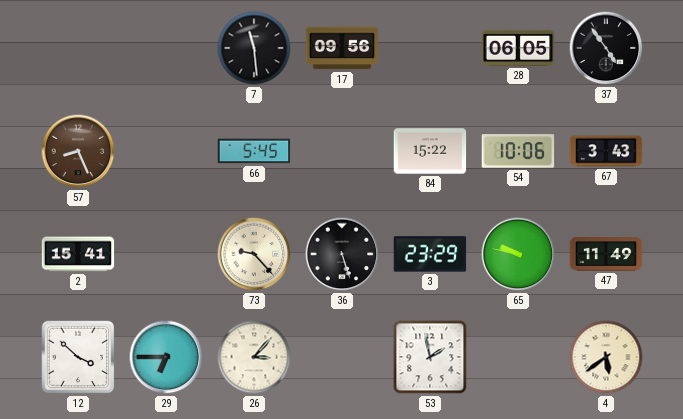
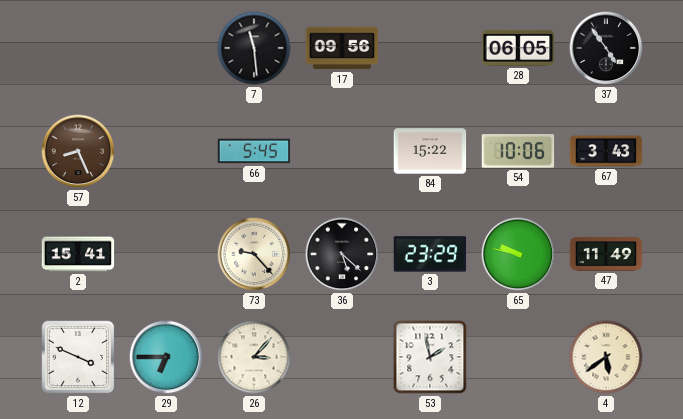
36: 5:27 -> 5:22
12: 3:52 -> 3:49
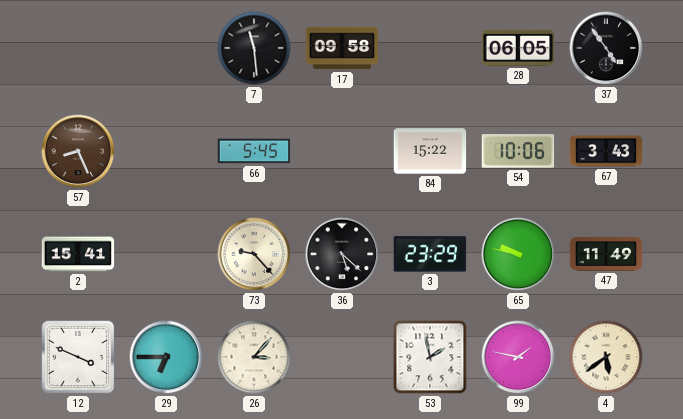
17: 09:56 -> 09:58
99: none -> 1:47
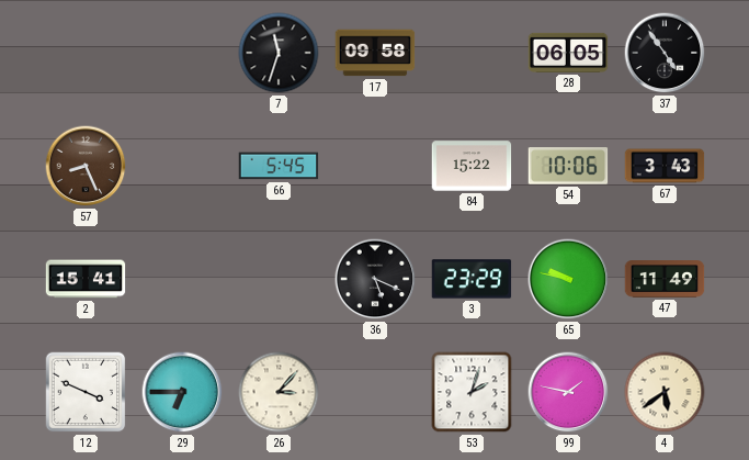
7: 11:29 -> 11:33
73: 9:23 -> none
36: 5:22 -> 5:19
53: 1:58 -> 2:03
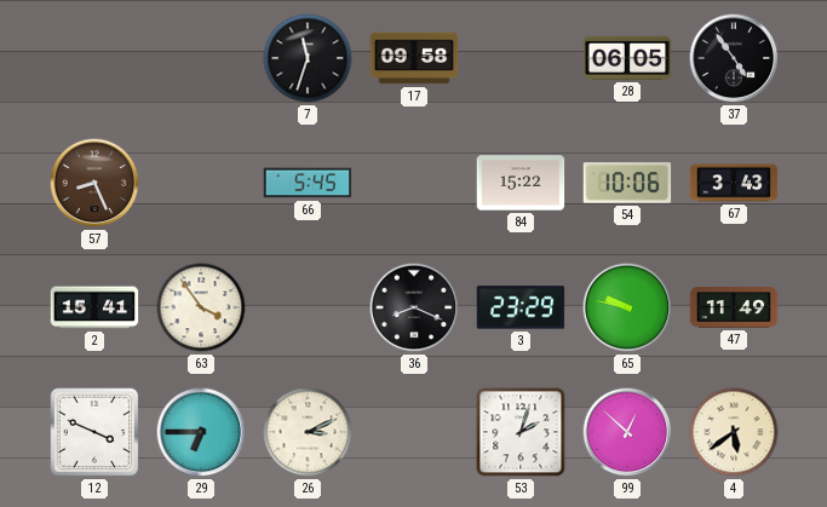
63: none -> 3:54
36: 5:19 -> 8:19
26: 3:07 -> 3:11
99: 1:47 -> 12:52
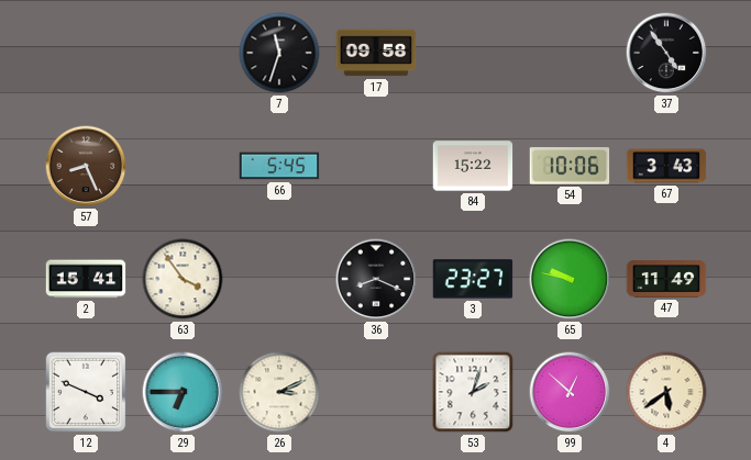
28: 06:05 -> none
3: 23:29 -> 23:27
